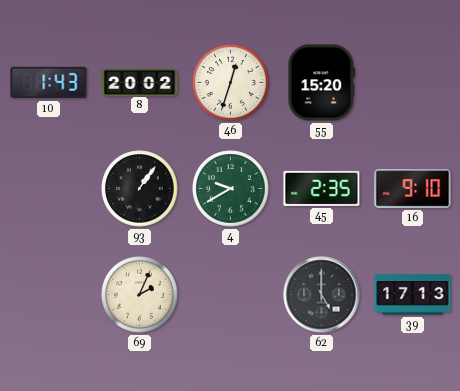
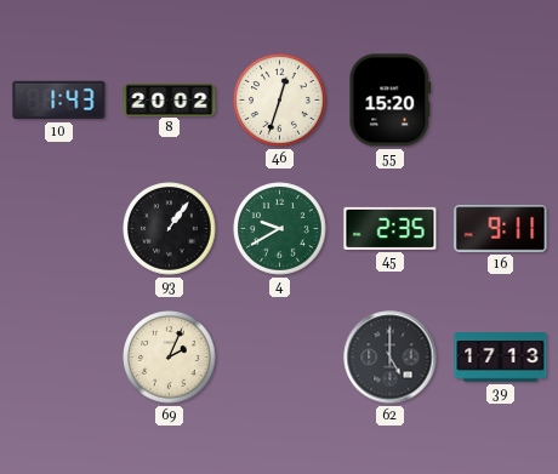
16: 9:10 -> 9:11
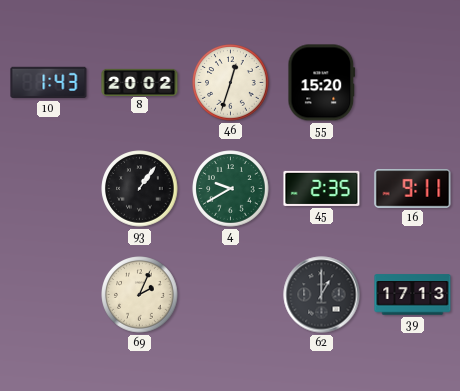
62: 5:00 -> 1:00
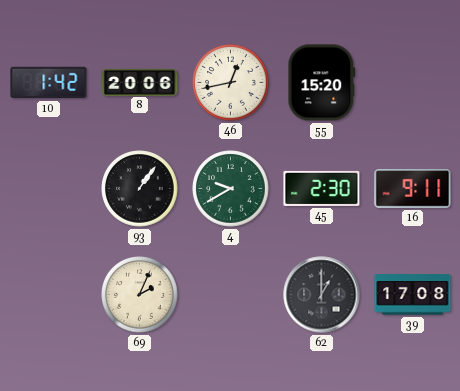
10: 1:43 -> 1:42
8: 20:02 -> 20:06
46: 12:33 -> 12:43
45: 2:35 -> 2:30
39: 17:13 -> 17:08
